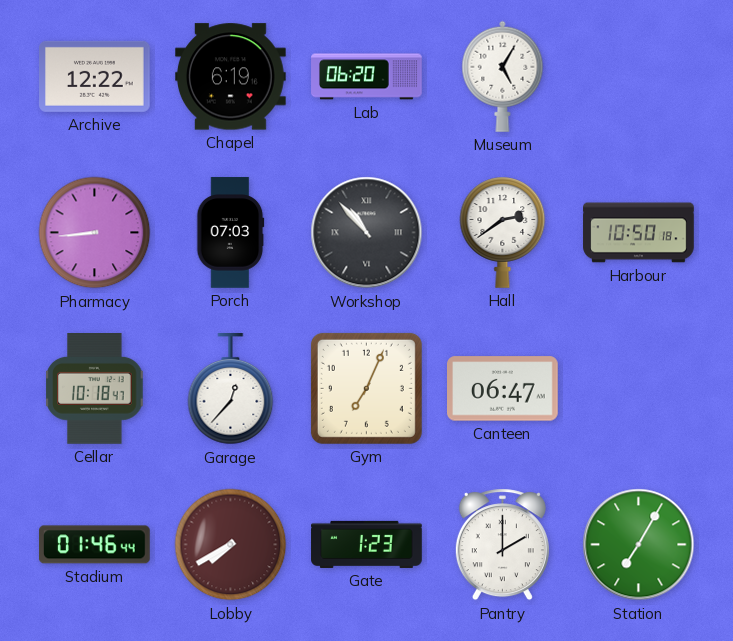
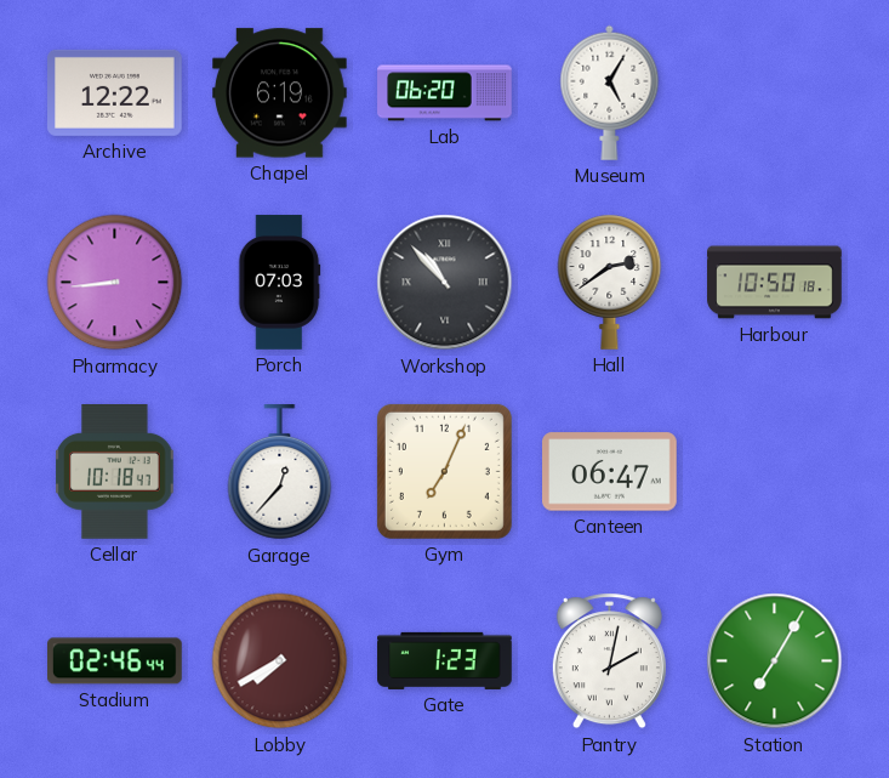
Stadium: 01:46 -> 02:46
Pantry: 2:00 -> 2:02
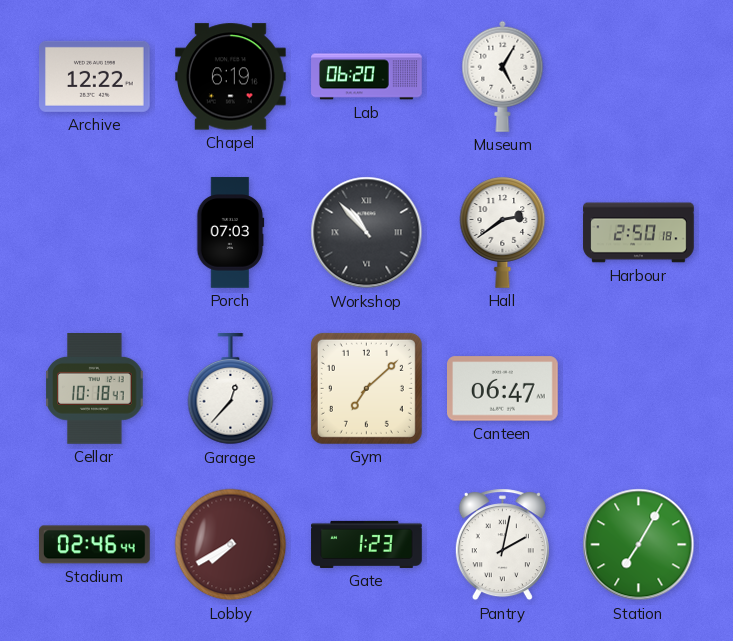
Pharmacy: 8:44 -> none
Harbour: 10:50 -> 2:50
Gym: 7:04 -> 7:08
